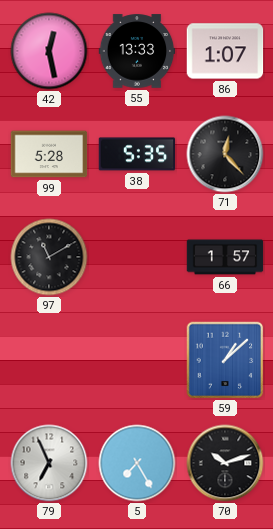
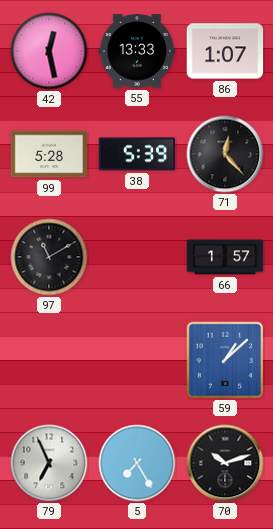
38: 5:35 -> 5:39
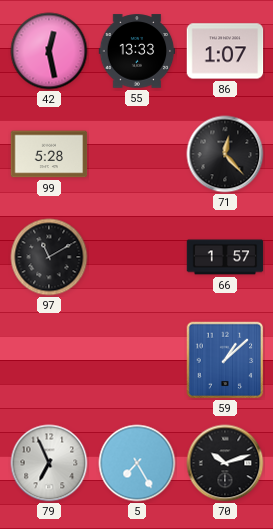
38: 5:39 -> none
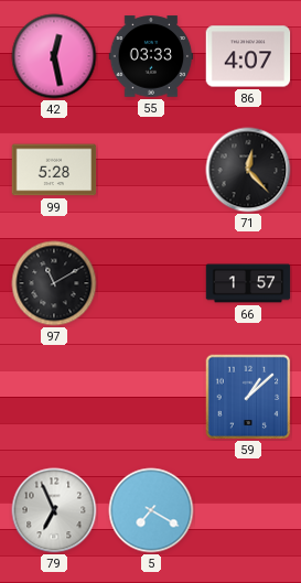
55: 13:33 -> 03:33
86: 1:07 -> 4:07
5: 7:25 -> 7:20
70: 10:12 -> none
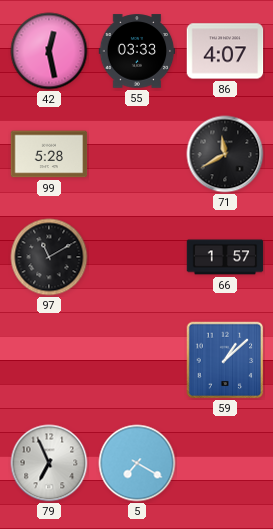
71: 12:23 -> 11:40
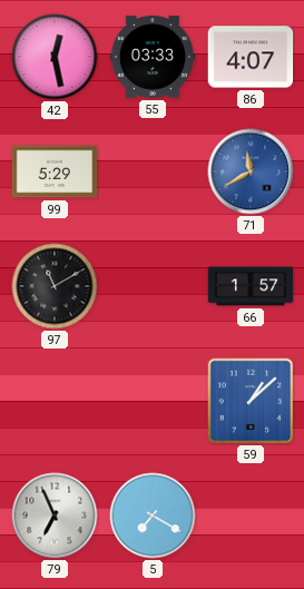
99: 5:28 -> 5:29
71 dial: black -> blue
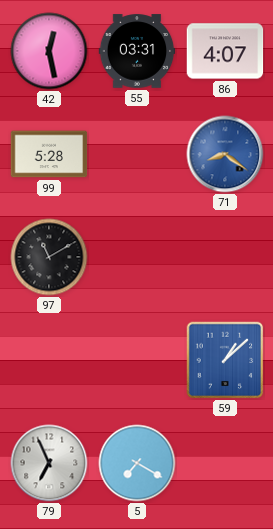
55: 03:33 -> 03:31
99: 5:29 -> 5:28
71: 11:40 -> 8:21
66: 1:57 -> none
